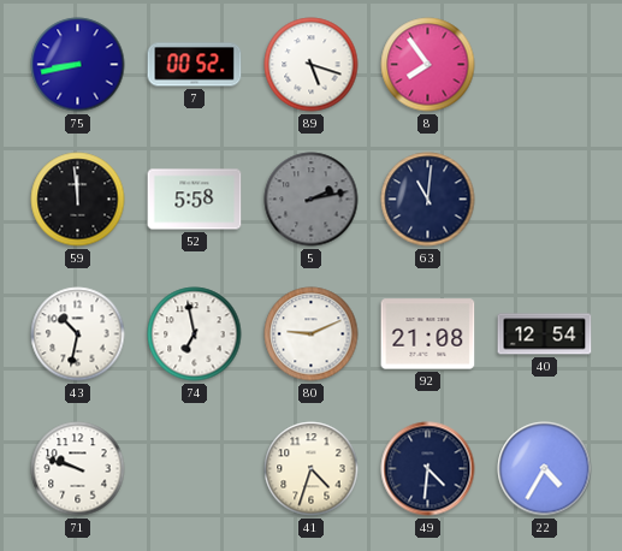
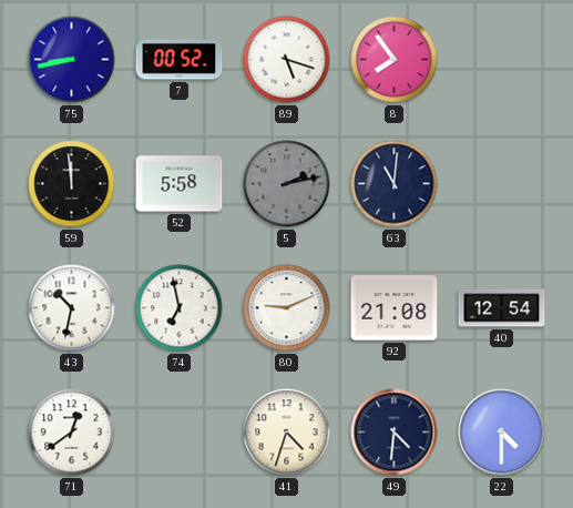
71: 9:48 -> 12:39
22: 4:35 -> 4:30
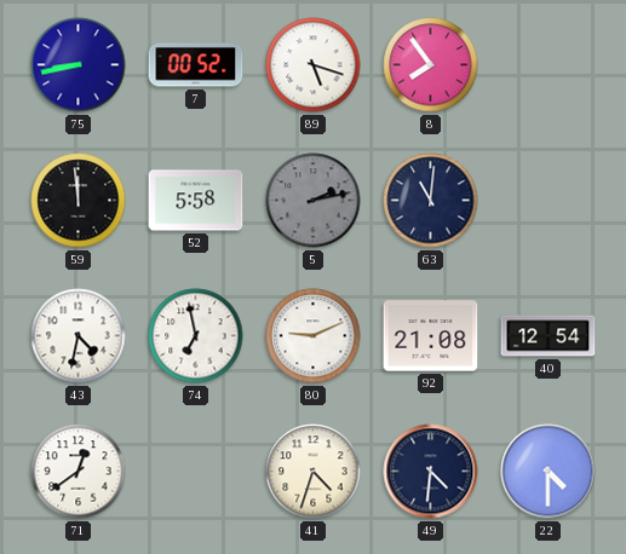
43: 10:32 -> 4:32
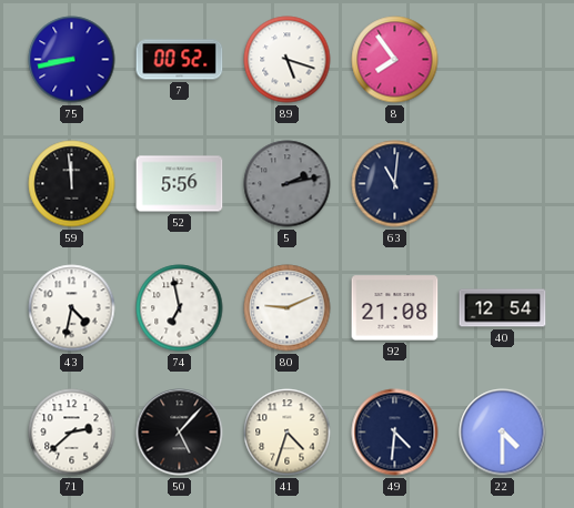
52: 5:58 -> 5:56
71: 12:39 -> 2:38
50: none -> 5:07
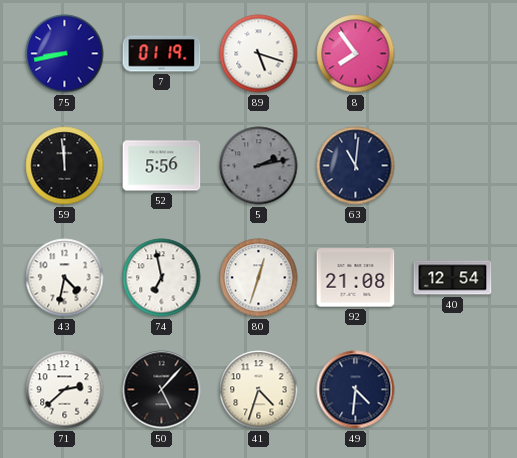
7: 00:52 -> 01:19
80: 9:11 -> 12:33
22: 4:30 -> none
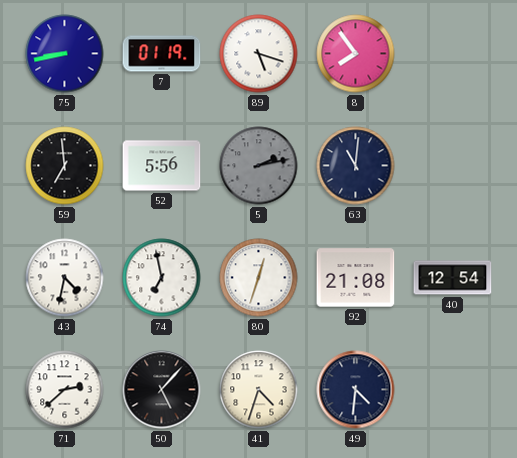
59: 11:59 -> 6:59
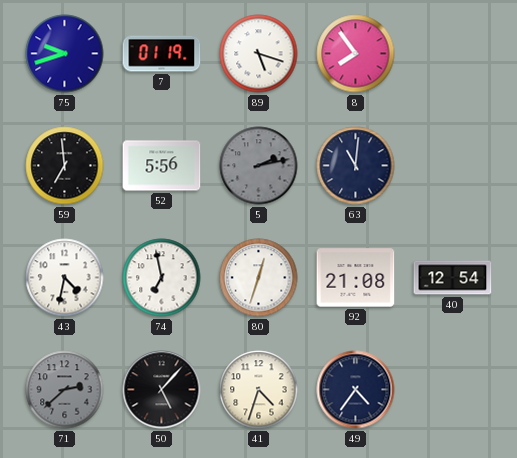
75: 8:43 -> 9:42
71 dial: white -> grey
49: 4:31 -> 4:36
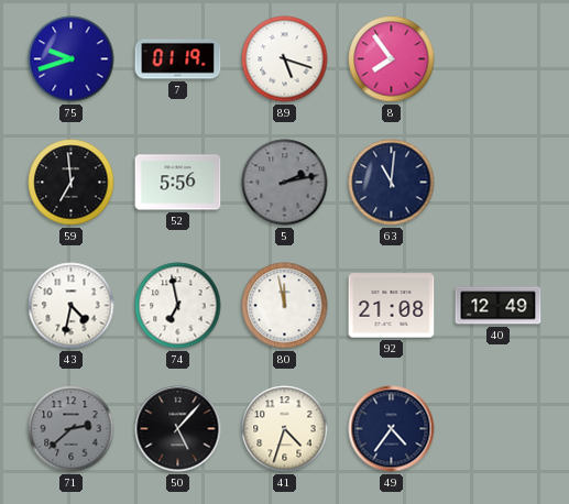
80: 12:33 -> 11:58
40: 12:54 -> 12:49
